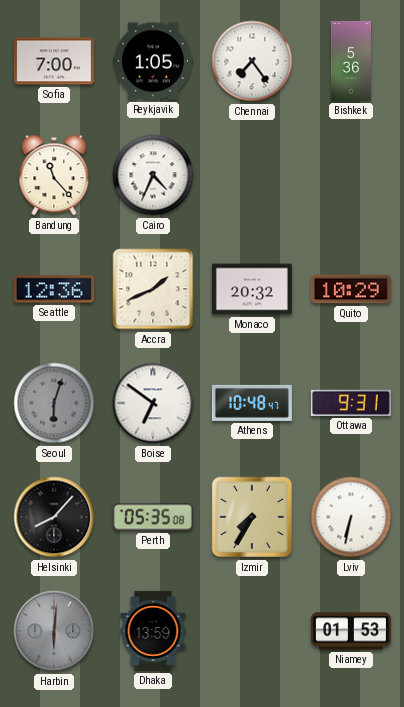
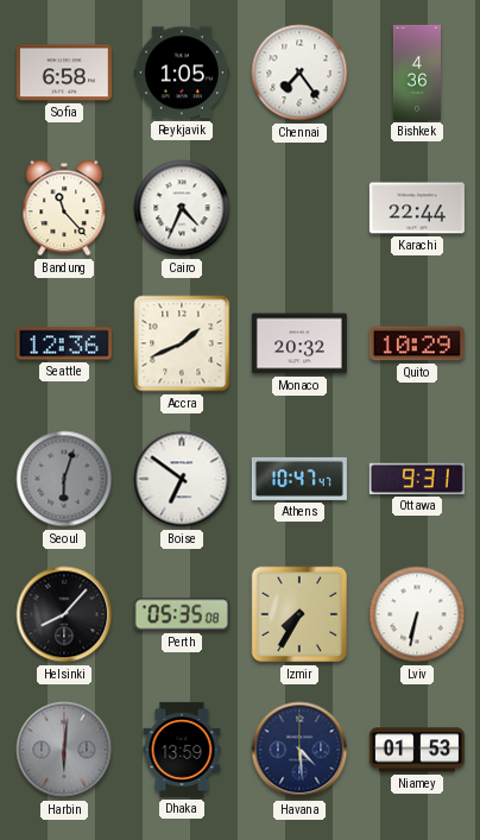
Sofia: 7:00 -> 6:58
Bishkek: 5:36 -> 4:36
Karachi: none -> 22:44
Athens: 10:48 -> 10:47
Havana: none -> 4:29
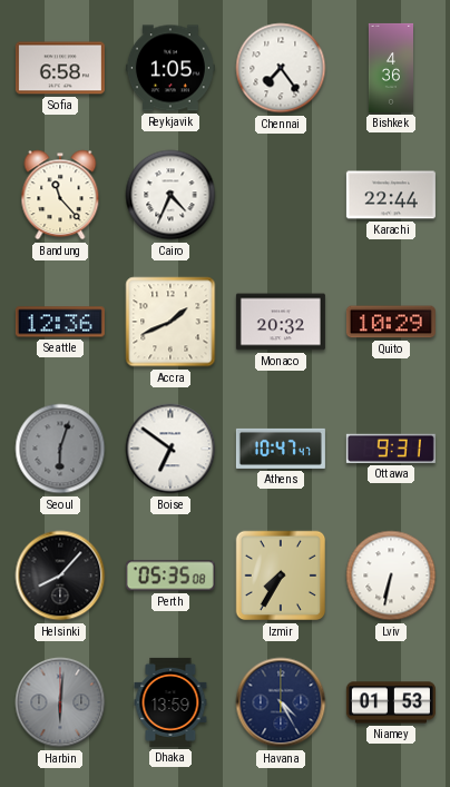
Havana: 4:29 -> 4:25
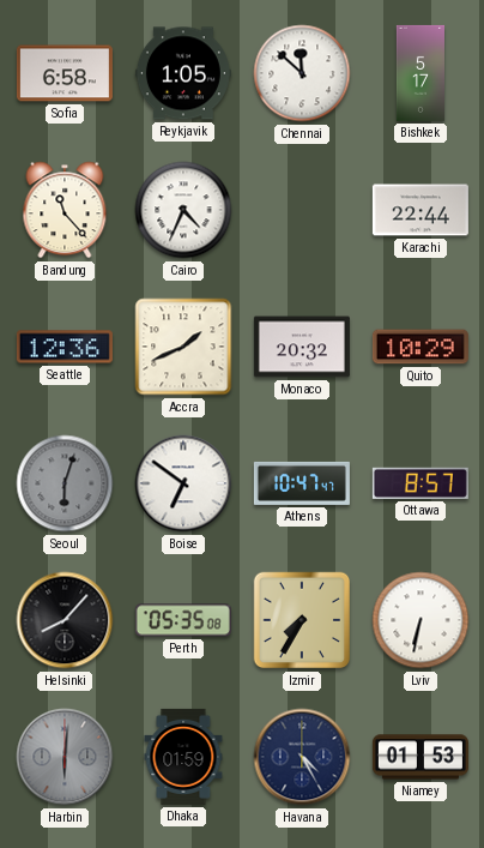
Chennai: 7:24 -> 11:52
Bishkek: 4:36 -> 5:17
Ottawa: 9:31 -> 8:57
Dhaka: 13:59 -> 01:59
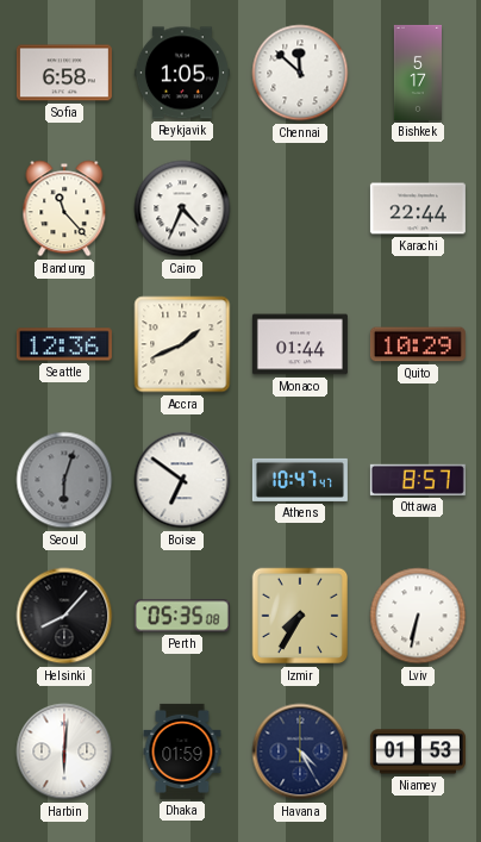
Monaco: 20:32 -> 01:44
Harbin dial: grey -> white
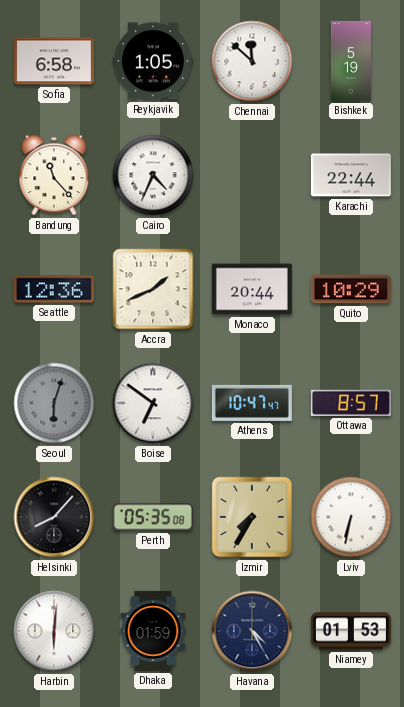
Bishkek: 5:17 -> 5:19
Monaco: 01:44 -> 20:44
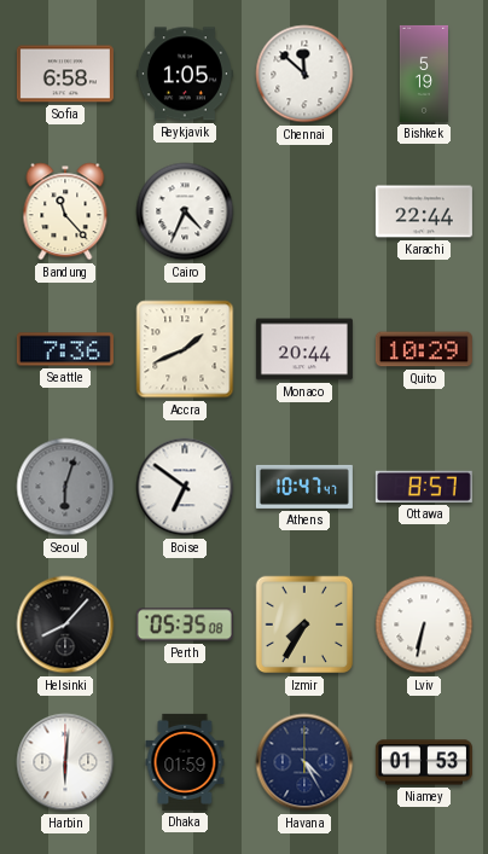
Seattle: 12:36 -> 7:36
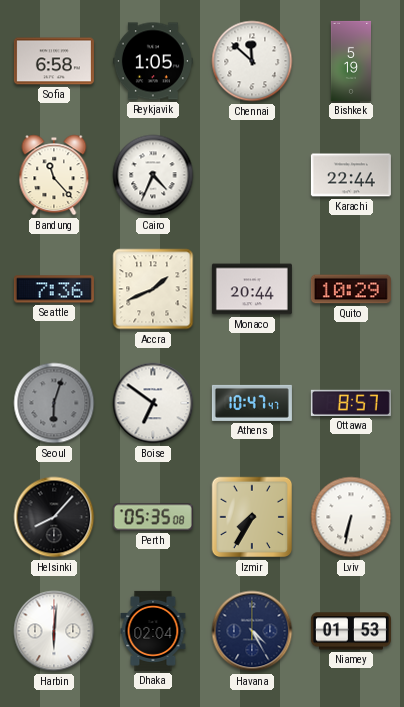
Dhaka: 01:59 -> 02:04
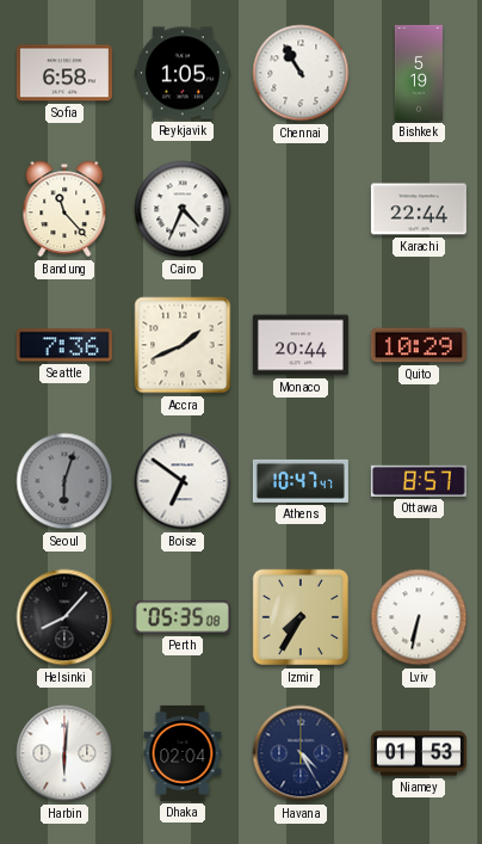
Chennai: 11:52 -> 10:55
